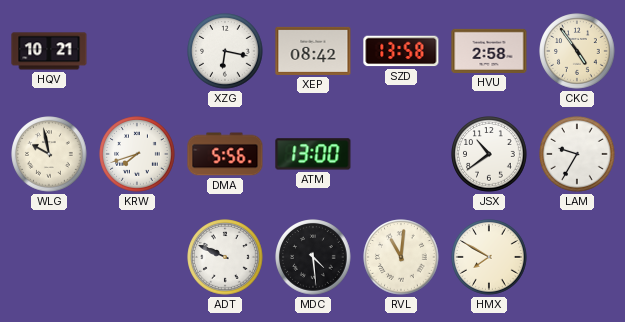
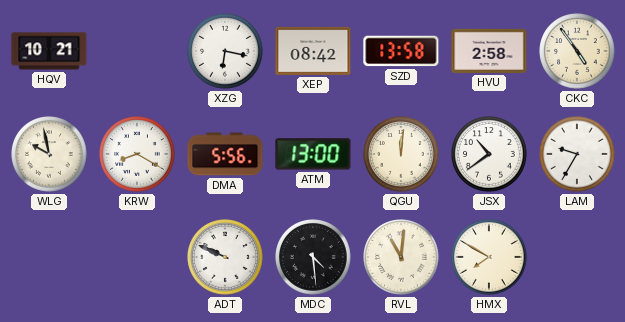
KRW: 7:42 -> 8:20
QGU: none -> 12:01
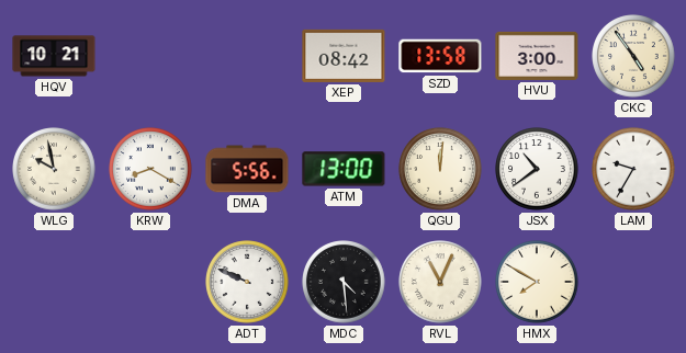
XZG: 6:17 -> none
HVU: 2:58 -> 3:00
RVL: 11:01 -> 11:04
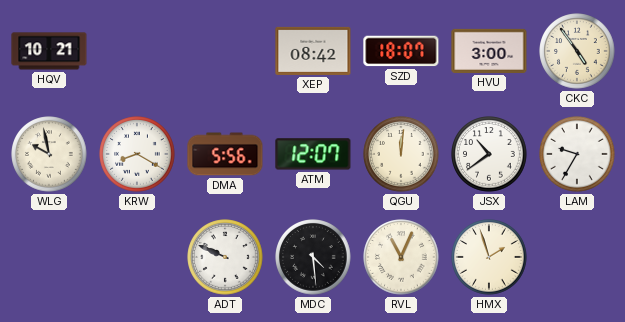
SZD: 13:58 -> 18:07
ATM: 13:00 -> 12:07
HMX: 7:50 -> 1:57
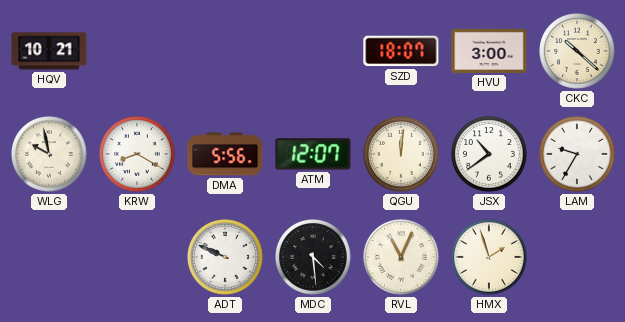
XEP: 08:42 -> none
CKC: 4:54 -> 10:22
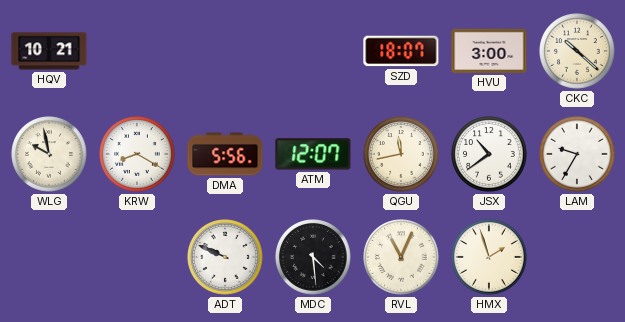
QGU: 12:01 -> 11:43
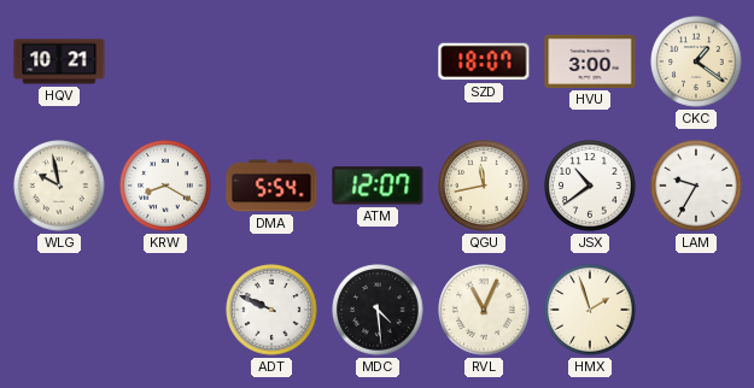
CKC: 10:22 -> 1:21
DMA: 5:56 -> 5:54
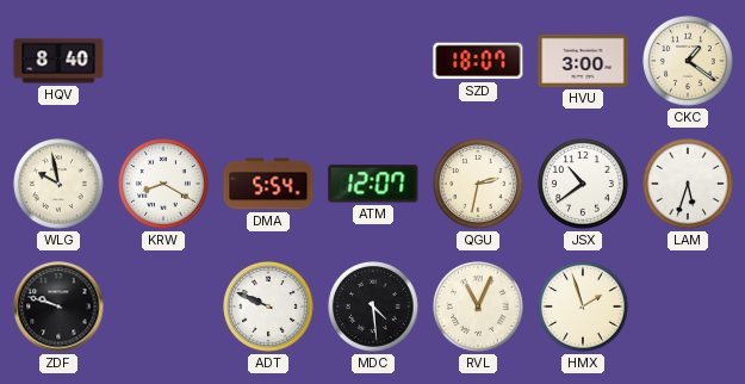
HQV: 10:21 -> 8:40
QGU: 11:43 -> 2:32
LAM: 9:35 -> 5:33
ZDF: none -> 9:48
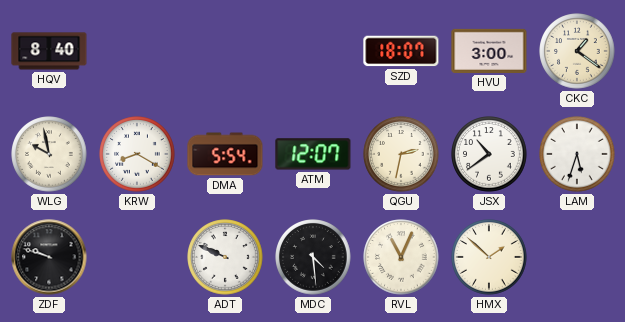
HMX: 1:57 -> 1:52
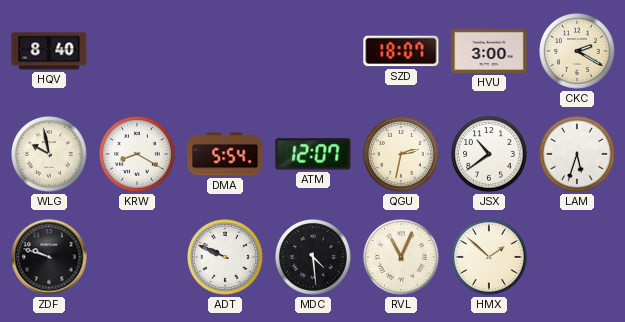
CKC: 1:21 -> 2:20
